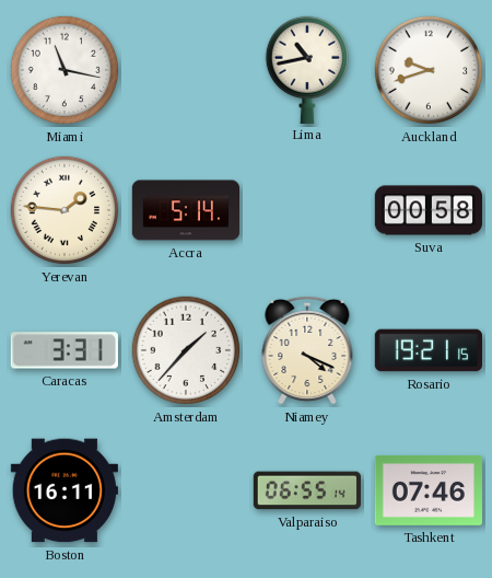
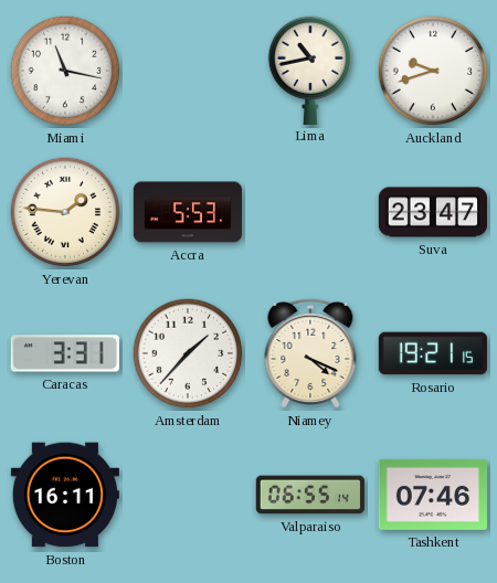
Accra: 5:14 -> 5:53
Suva: 00:58 -> 23:47
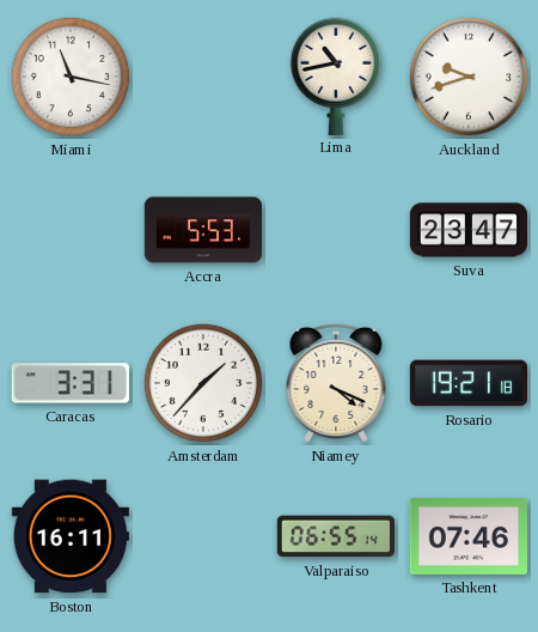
Yerevan: 1:46 -> none
Rosario: 19:21:15 -> 19:21:18
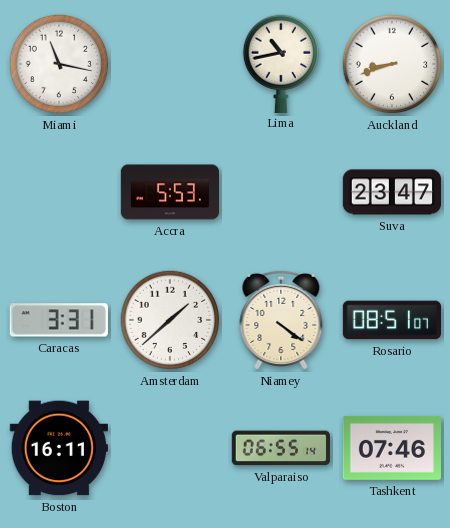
Auckland: 9:42 -> 8:42
Amsterdam: 1:37 -> 1:38
Niamey: 4:19 -> 4:21
Rosario: 19:21 -> 08:51
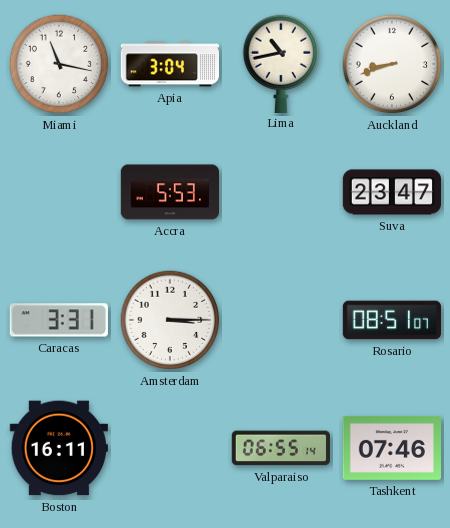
Apia: none -> 3:04
Amsterdam: 1:38 -> 3:15
Niamey: 4:21 -> none
